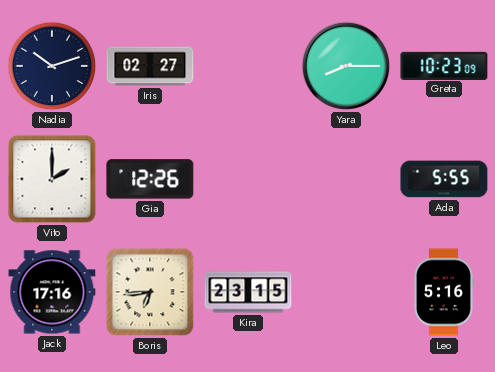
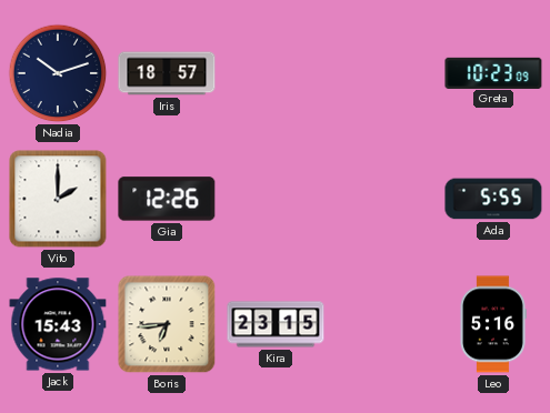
Iris: 02:27 -> 18:57
Yara: 8:15 -> none
Jack: 17:16 -> 15:43
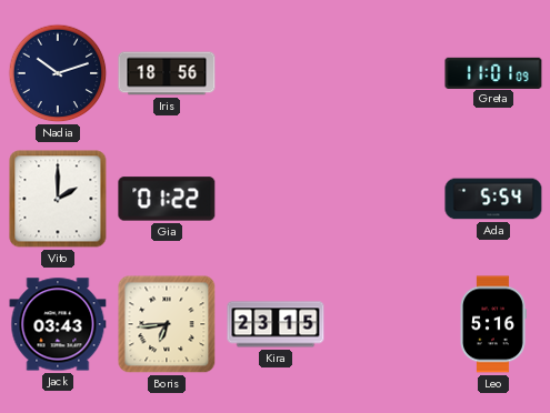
Iris: 18:57 -> 18:56
Greta: 10:23 -> 11:01
Gia: 12:26 -> 01:22
Ada: 5:55 -> 5:54
Jack: 15:43 -> 03:43
